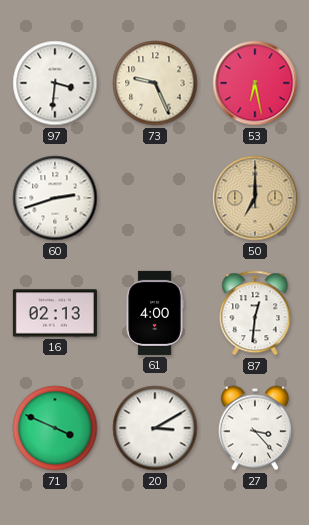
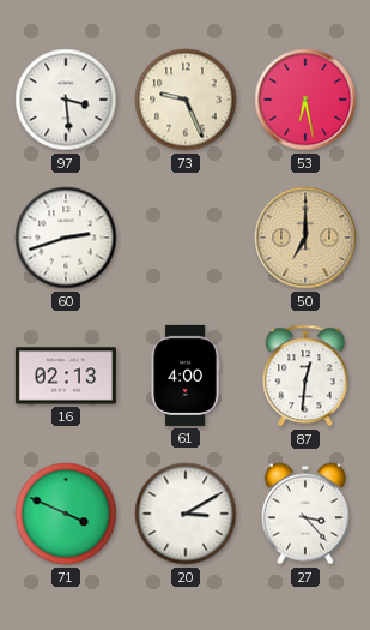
97: 3:31 -> 3:29
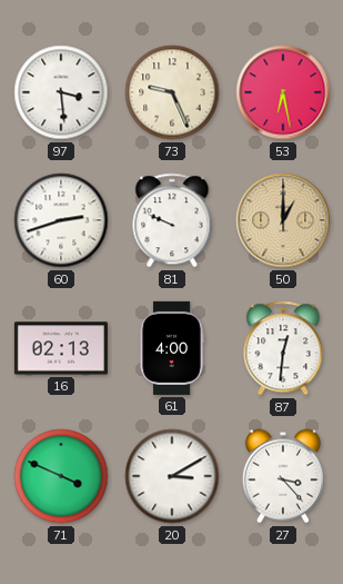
81: none -> 9:49
50: 7:00 -> 1:00
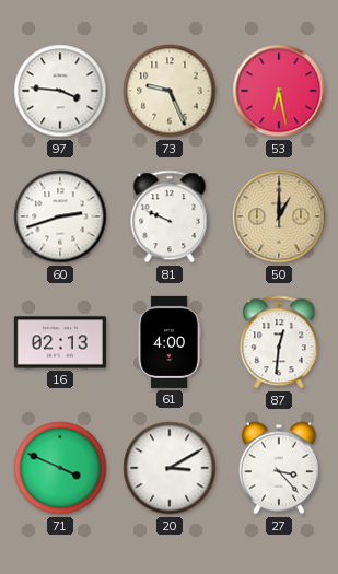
97: 3:29 -> 3:46
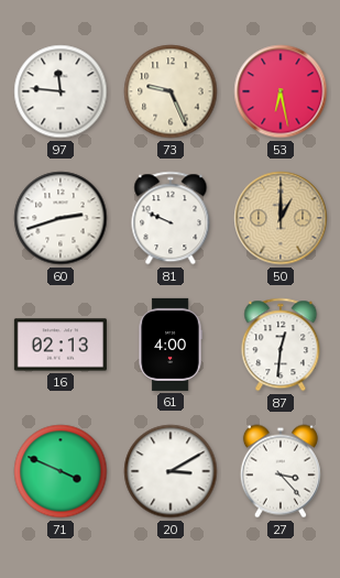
97: 3:46 -> 11:46
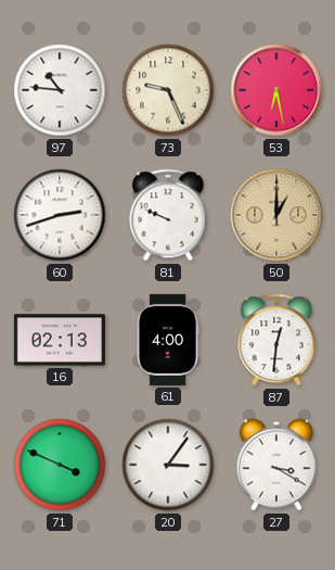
97: 11:46 -> 10:46
20: 3:10 -> 3:06
27: 3:23 -> 3:20
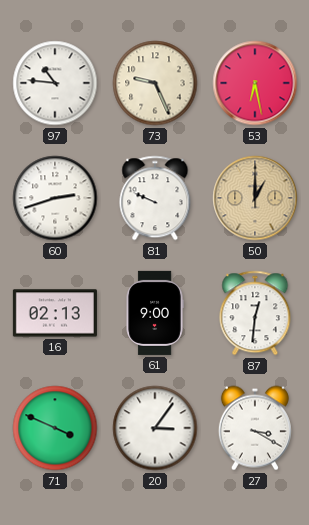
61: 4:00 -> 9:00
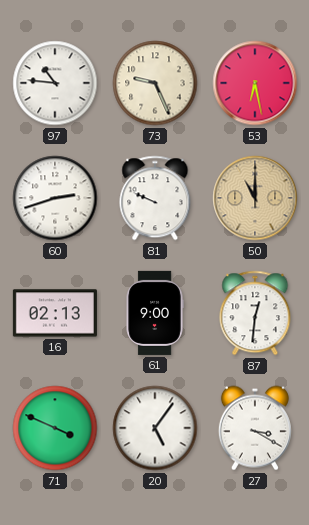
50: 1:00 -> 11:00
20: 3:06 -> 5:06
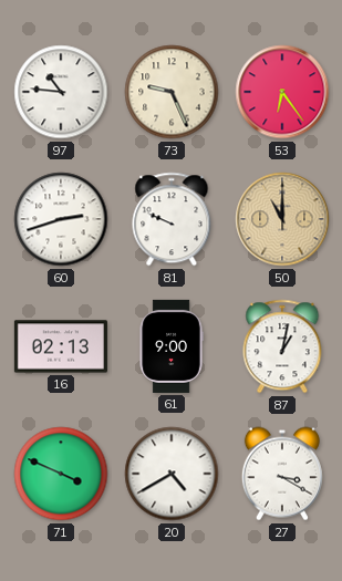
53: 6:28 -> 6:24
87: 12:31 -> 1:02
20: 5:06 -> 4:40
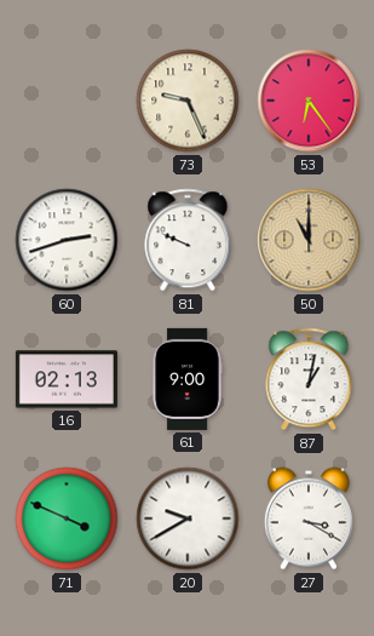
97: 10:46 -> none
20: 4:40 -> 9:40
